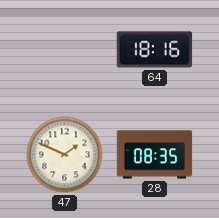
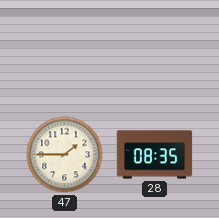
64: 18:16 -> none
47: 1:49 -> 1:45
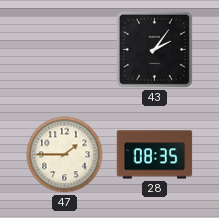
43: none -> 2:06
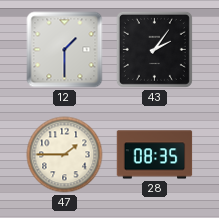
12: none -> 1:30
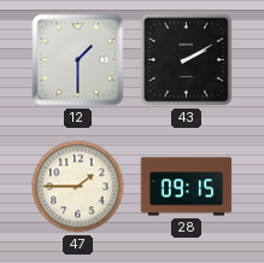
43: 2:06 -> 2:10
28: 08:35 -> 09:15
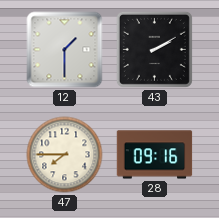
47: 1:45 -> 7:45
28: 09:15 -> 09:16
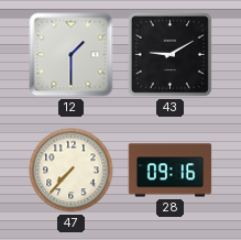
43: 2:10 -> 9:10
47: 7:45 -> 7:37
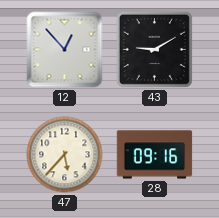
12: 1:30 -> 12:53
47: 7:37 -> 5:37
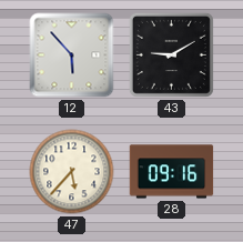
12: 12:53 -> 5:53
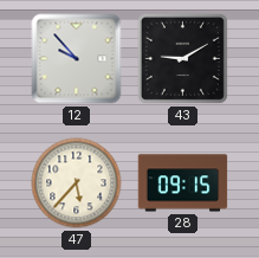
12: 5:53 -> 9:53
28: 09:16 -> 09:15
